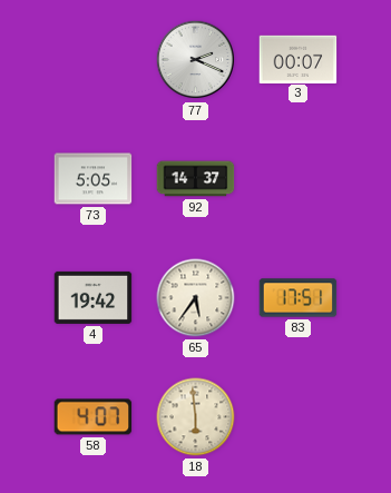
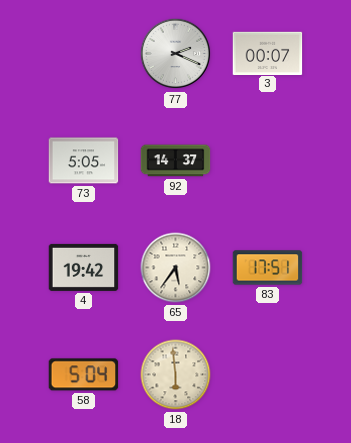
58: 4:07 -> 5:04
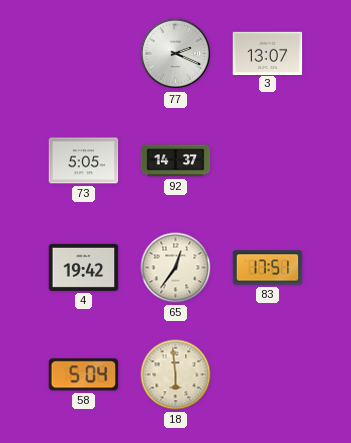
3: 00:07 -> 13:07
65: 5:36 -> 12:36
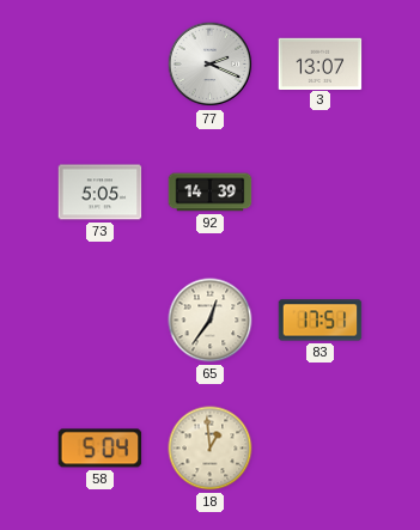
92: 14:37 -> 14:39
4: 19:42 -> none
18: 5:59 -> 12:59
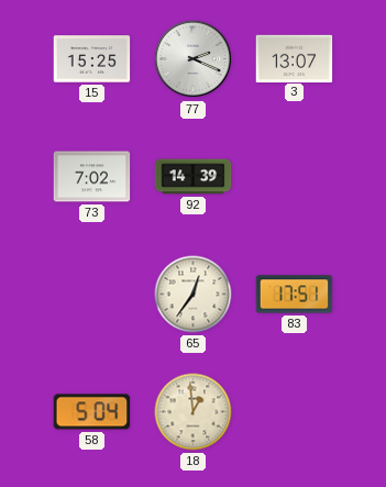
15: none -> 15:25
73: 5:05 -> 7:02
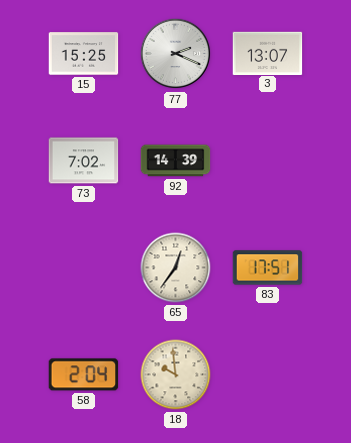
58: 5:04 -> 2:04
18: 12:59 -> 9:59
